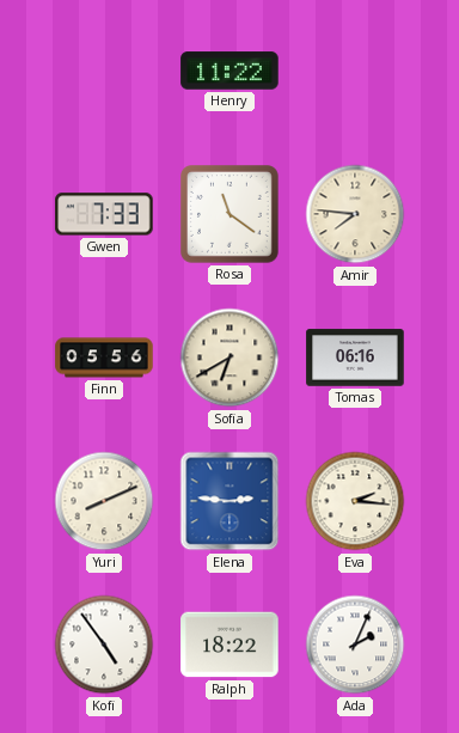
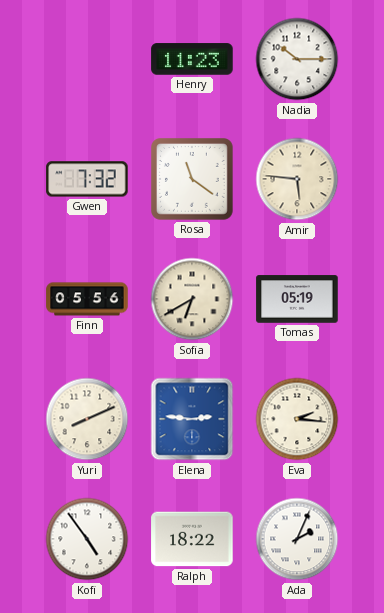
Henry: 11:22 -> 11:23
Nadia: none -> 10:15
Gwen: 7:33 -> 7:32
Amir: 7:46 -> 5:46
Tomas: 06:16 -> 05:19
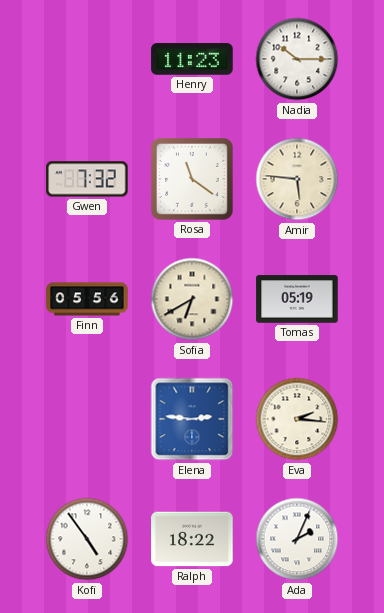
Yuri: 8:11 -> none
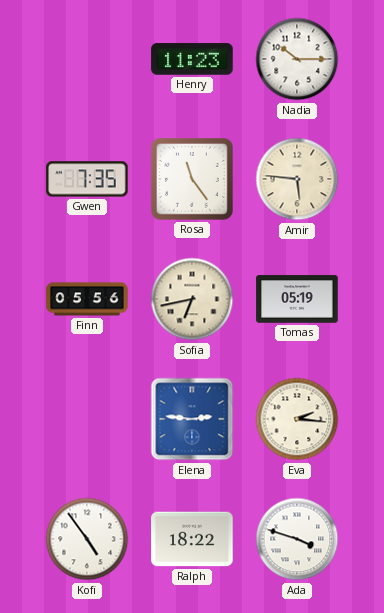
Gwen: 7:32 -> 7:35
Rosa: 11:21 -> 11:24
Sofia: 6:40 -> 6:43
Ada: 2:04 -> 3:48
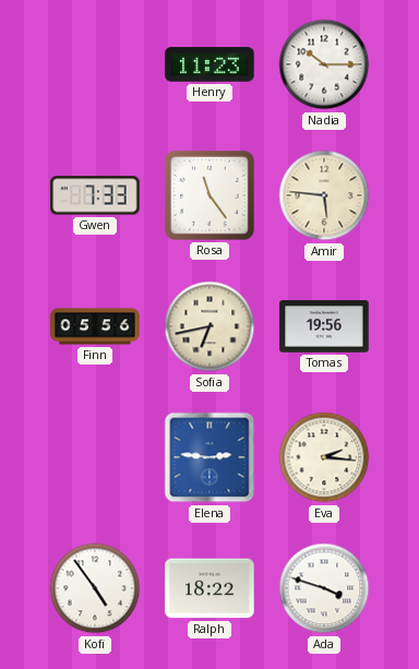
Gwen: 7:35 -> 7:33
Tomas: 05:19 -> 19:56
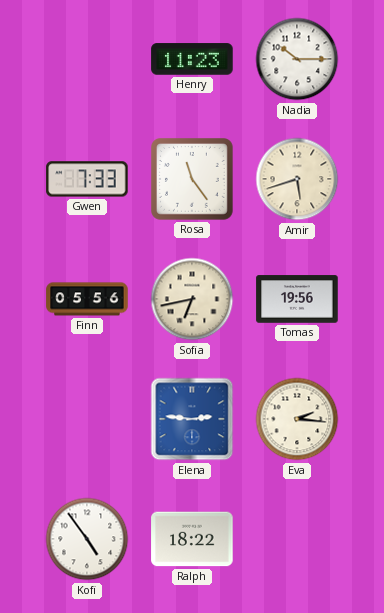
Amir: 5:46 -> 5:42
Ada: 3:48 -> none
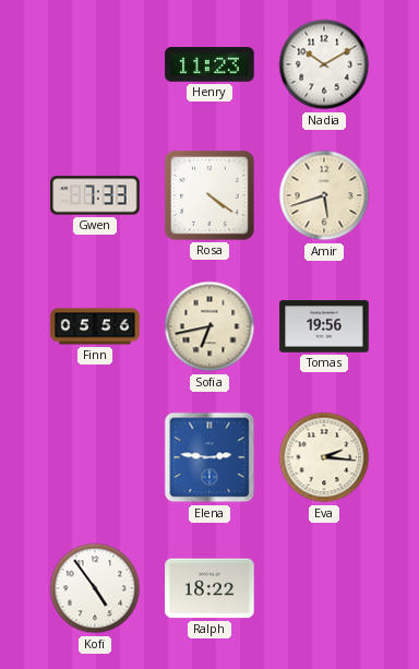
Nadia: 10:15 -> 10:10
Rosa: 11:24 -> 4:21
